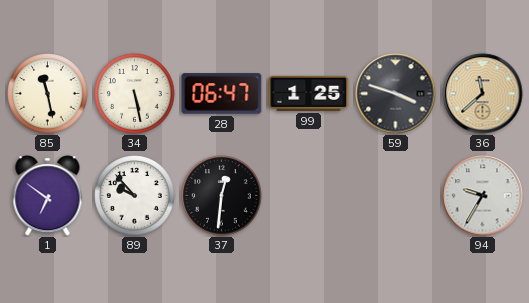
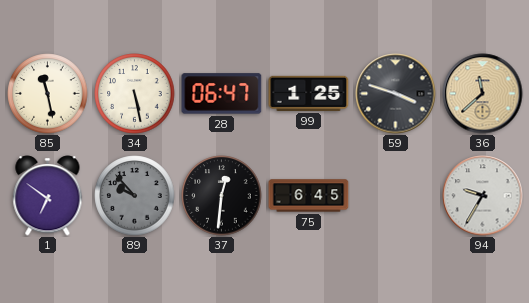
89 dial: white -> grey
75: none -> 6:45
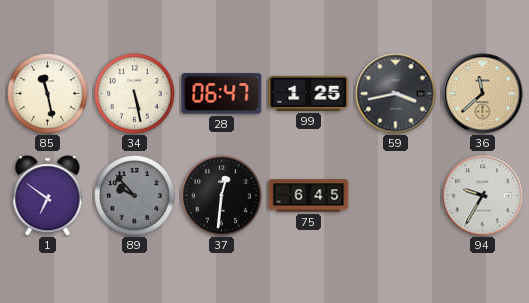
59: 3:48 -> 3:43
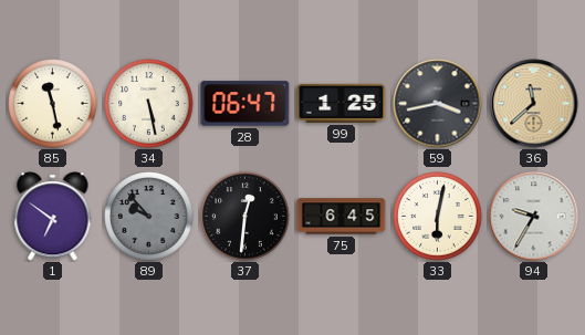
33: none -> 6:02
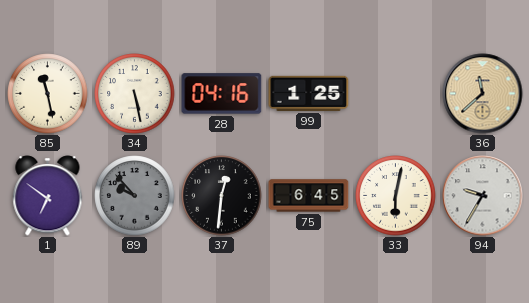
28: 06:47 -> 04:16
59: 3:43 -> none
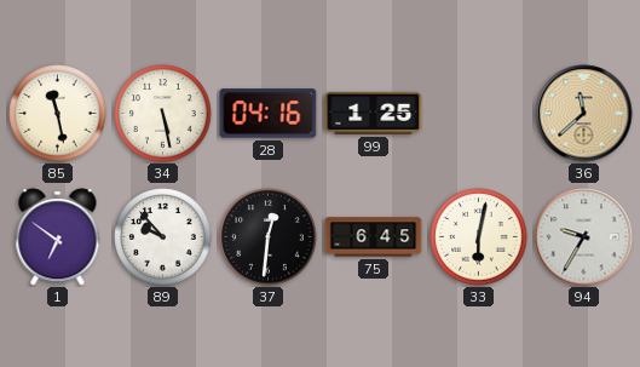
89 dial: grey -> white
